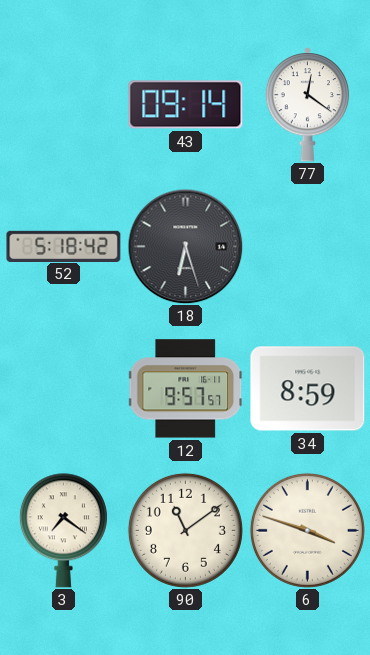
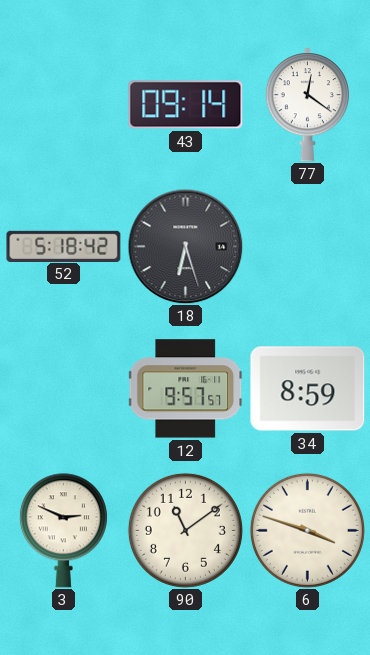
3: 7:21 -> 2:49
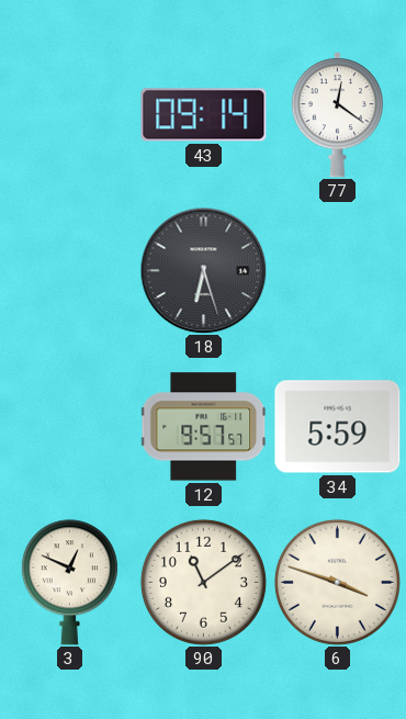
52: 5:18 -> none
34: 8:59 -> 5:59
3: 2:49 -> 12:49
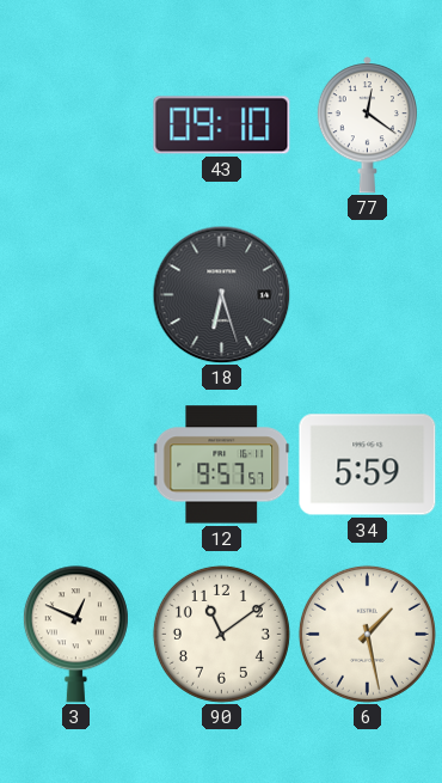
43: 09:14 -> 09:10
6: 3:48 -> 1:28
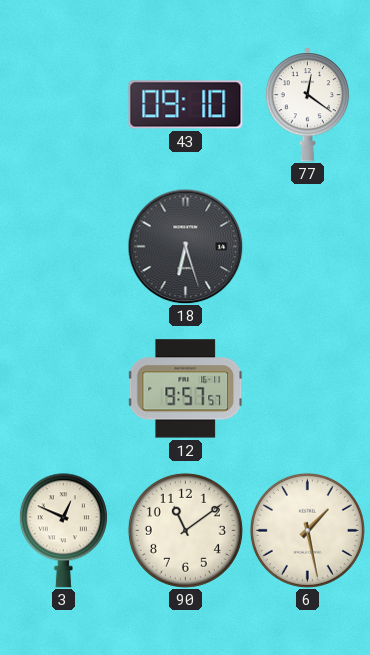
34: 5:59 -> none
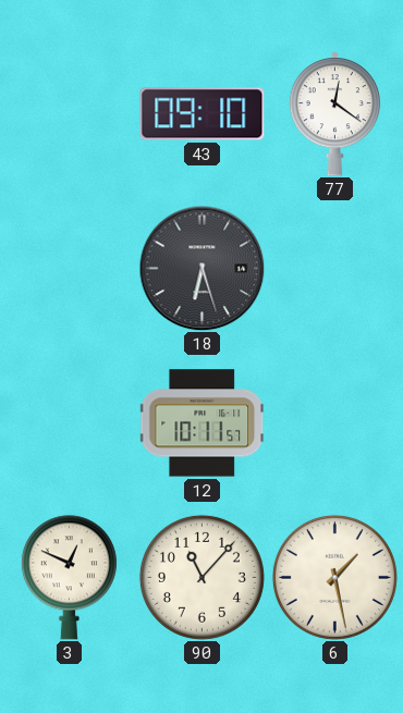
12: 9:57 -> 10:11
90: 11:09 -> 11:07
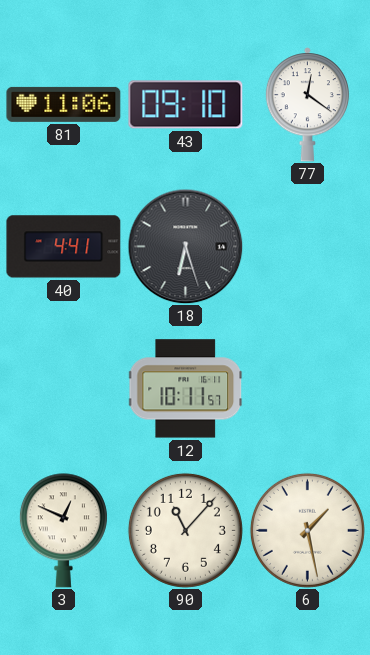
81: none -> 11:06
40: none -> 4:41
